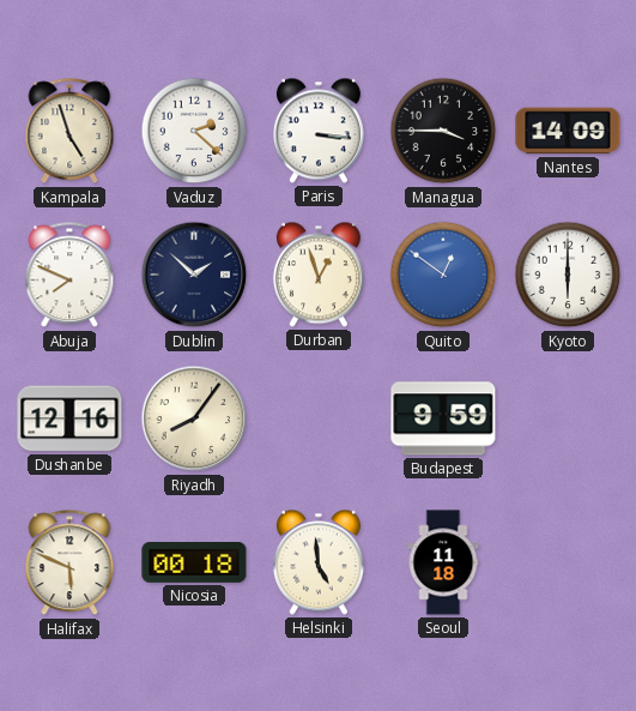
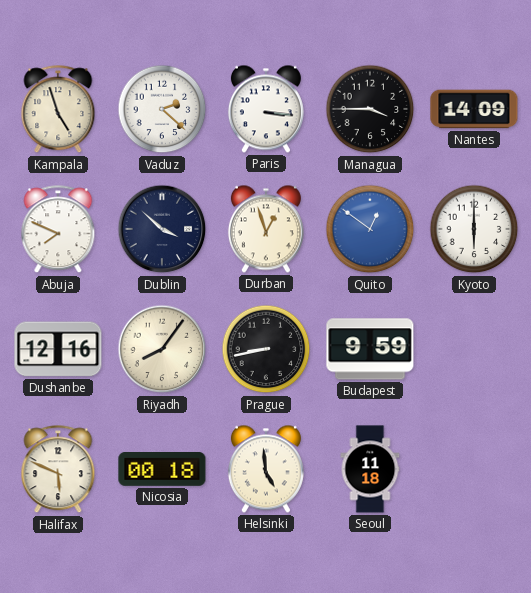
Dublin: 1:52 -> 3:52
Prague: none -> 8:43
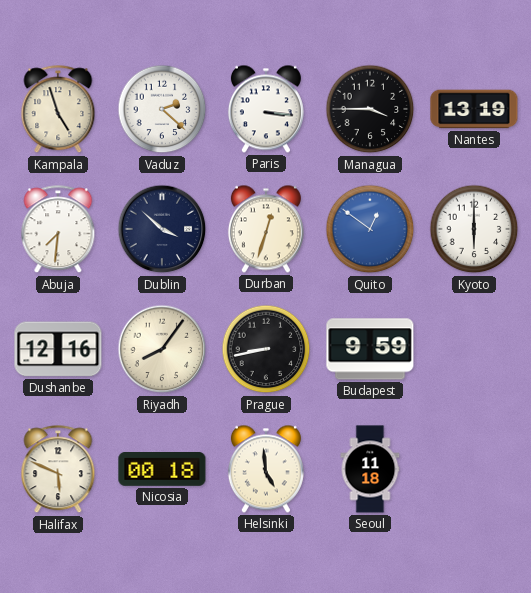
Nantes: 14:09 -> 13:19
Abuja: 7:49 -> 7:31
Durban: 12:57 -> 12:33
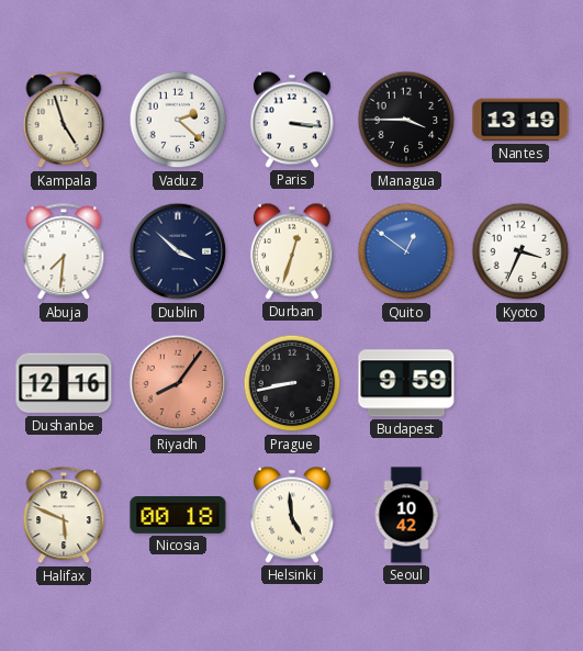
Kyoto: 6:00 -> 3:34
Riyadh dial: cream -> salmon
Seoul: 11:18 -> 10:42
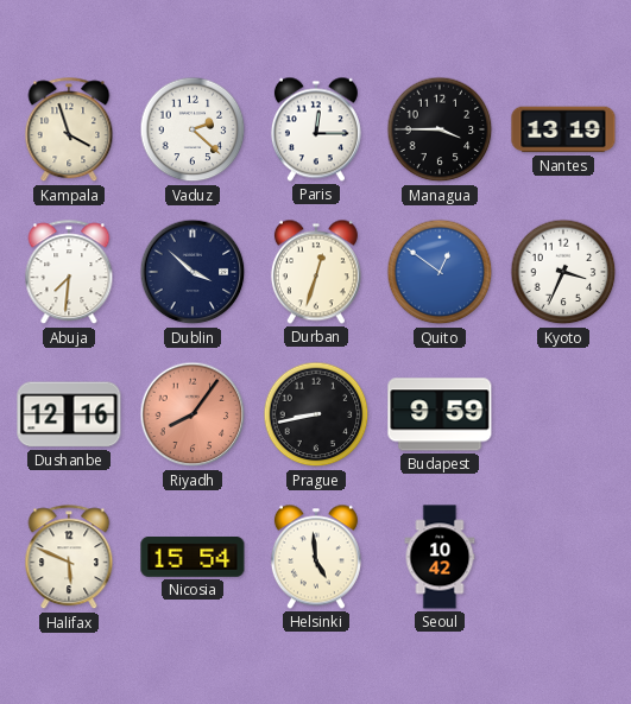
Kampala: 4:57 -> 3:57
Paris: 3:16 -> 12:15
Nicosia: 00:18 -> 15:54
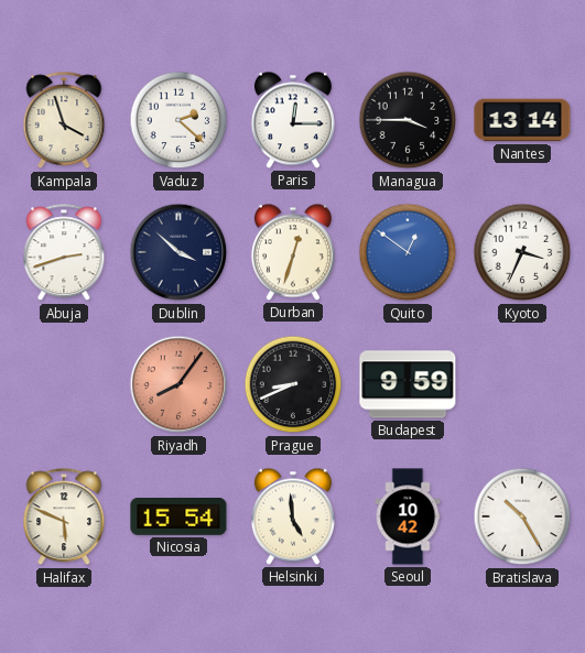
Nantes: 13:19 -> 13:14
Abuja: 7:31 -> 2:42
Dushanbe: 12:16 -> none
Prague: 8:43 -> 8:41
Bratislava: none -> 10:25
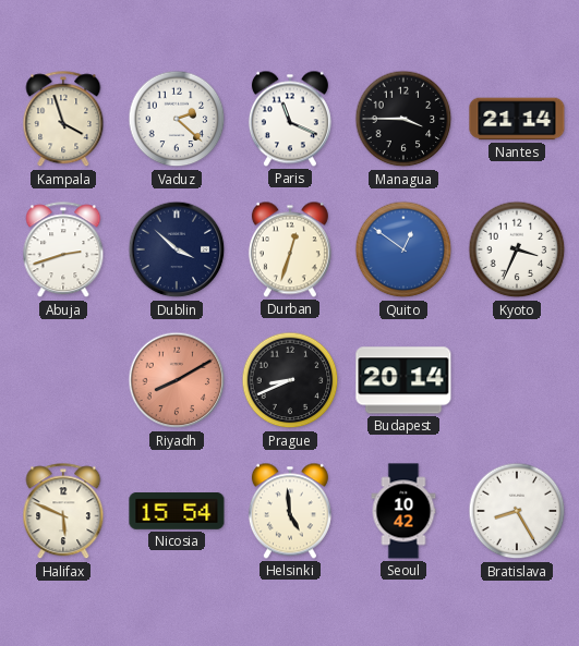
Paris: 12:15 -> 11:19
Nantes: 13:14 -> 21:14
Riyadh: 8:06 -> 8:10
Budapest: 9:59 -> 20:14
Bratislava: 10:25 -> 8:25
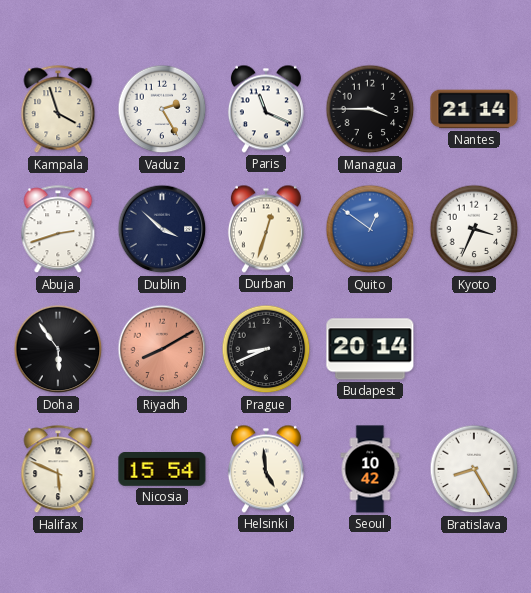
Vaduz: 2:22 -> 2:25
Doha: none -> 5:54
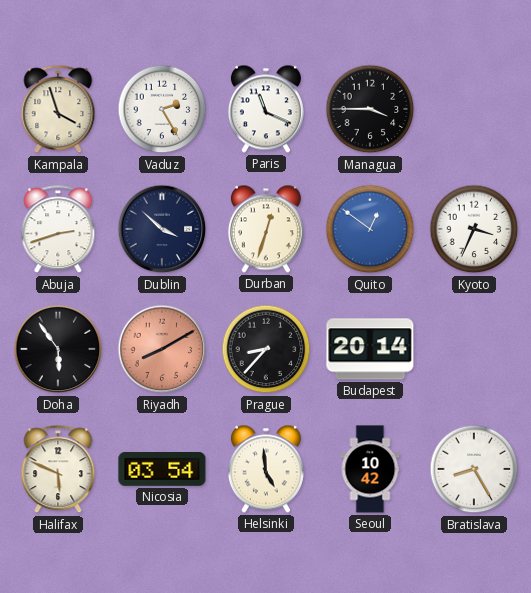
Nantes: 21:14 -> none
Prague: 8:41 -> 8:37
Nicosia: 15:54 -> 03:54
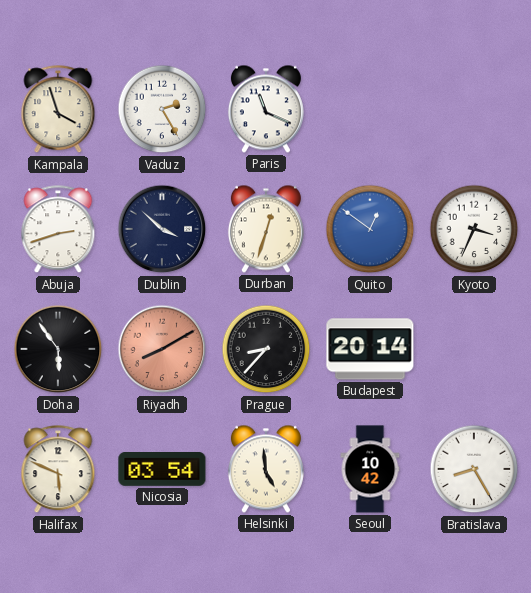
Managua: 3:45 -> none
